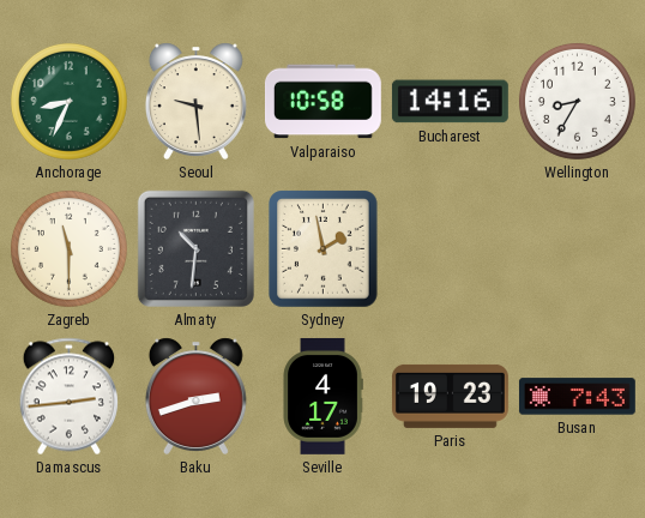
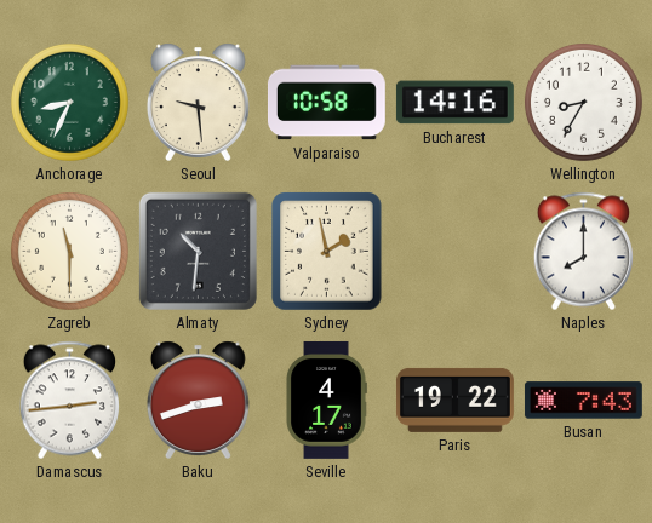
Naples: none -> 8:00
Paris: 19:23 -> 19:22
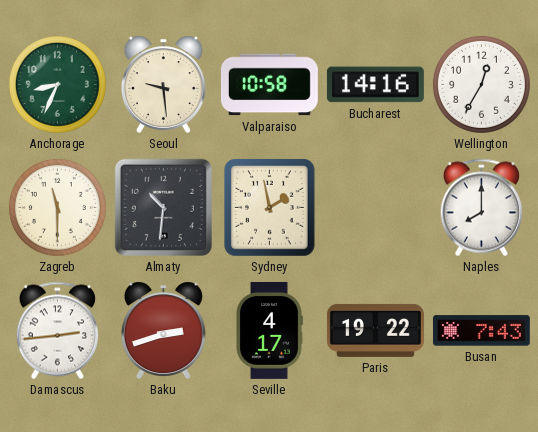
Wellington: 8:35 -> 12:35
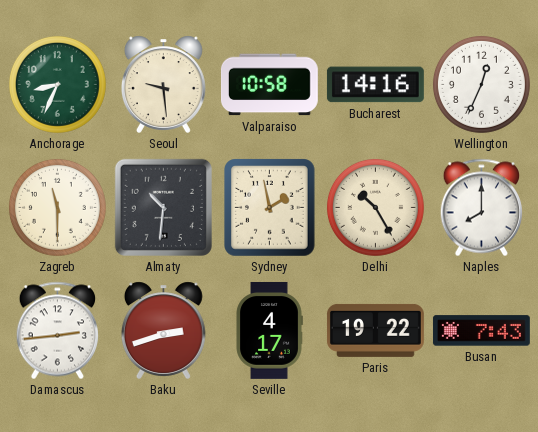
Wellington: 12:35 -> 12:34
Delhi: none -> 10:25
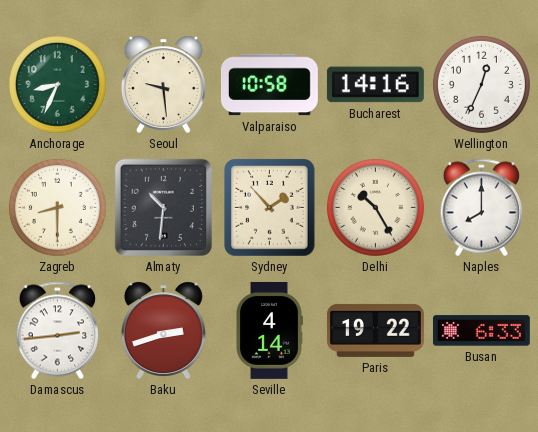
Zagreb: 11:30 -> 8:30
Sydney: 1:58 -> 1:53
Seville: 4:17 -> 4:14
Busan: 7:43 -> 6:33
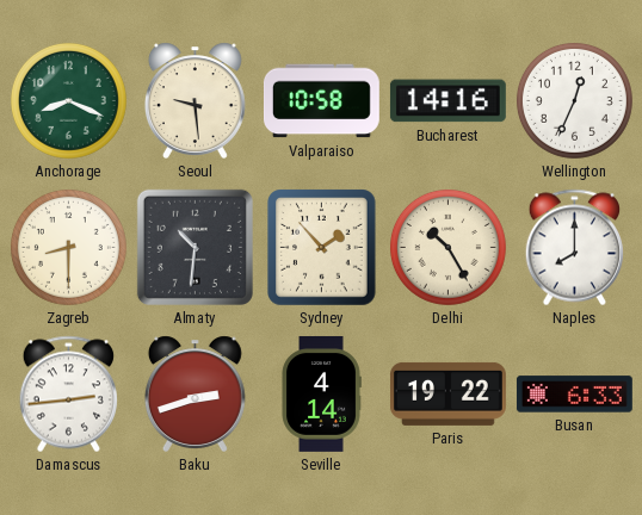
Anchorage: 8:34 -> 8:19
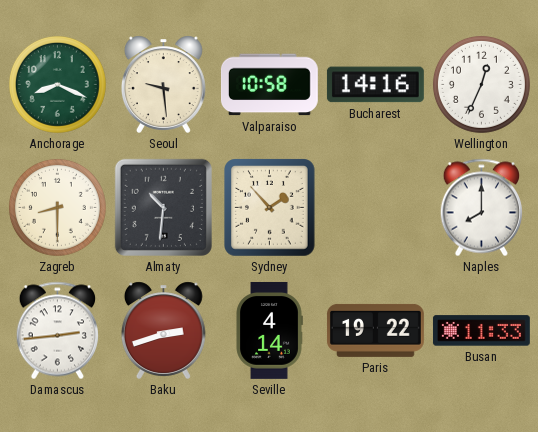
Delhi: 10:25 -> none
Busan: 6:33 -> 11:33
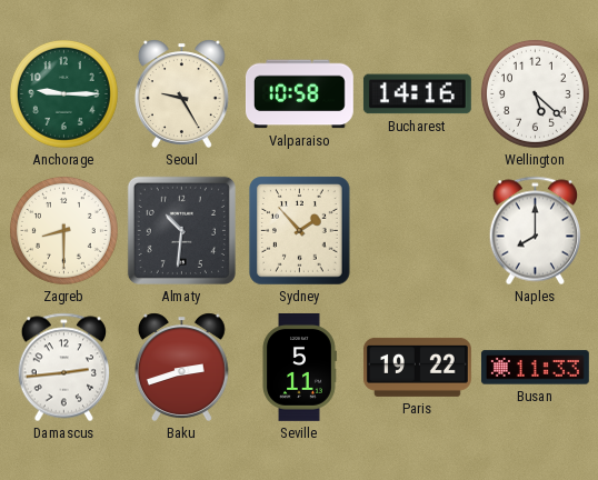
Anchorage: 8:19 -> 9:15
Seoul: 9:29 -> 9:25
Wellington: 12:34 -> 5:22
Seville: 4:14 -> 5:11
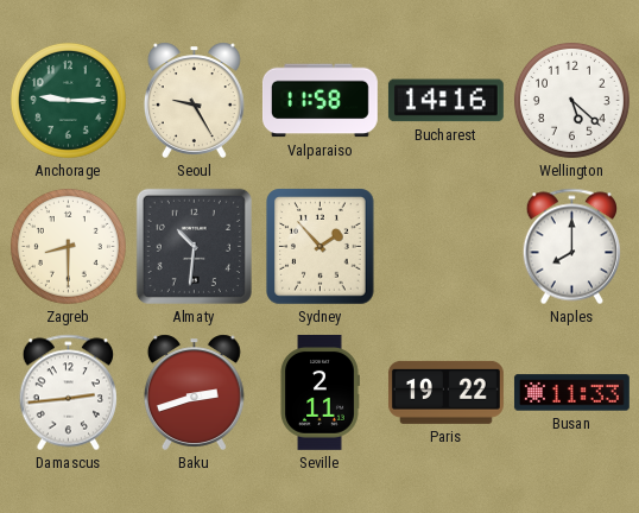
Valparaiso: 10:58 -> 11:58
Seville: 5:11 -> 2:11
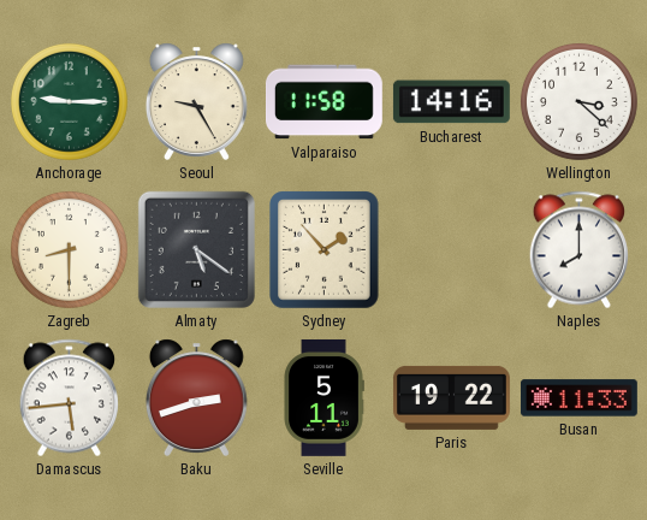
Wellington: 5:22 -> 3:22
Almaty: 10:31 -> 5:21
Damascus: 2:44 -> 5:44
Seville: 2:11 -> 5:11
